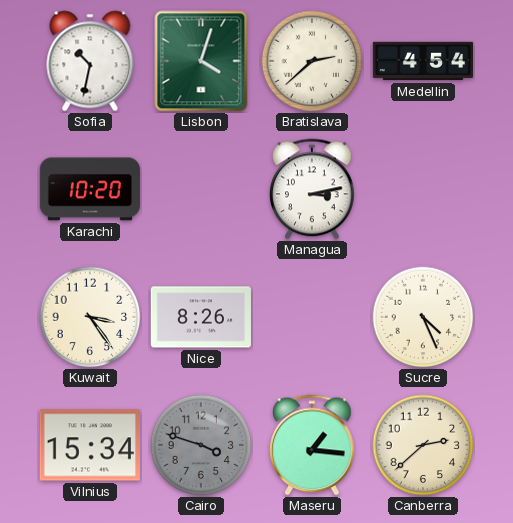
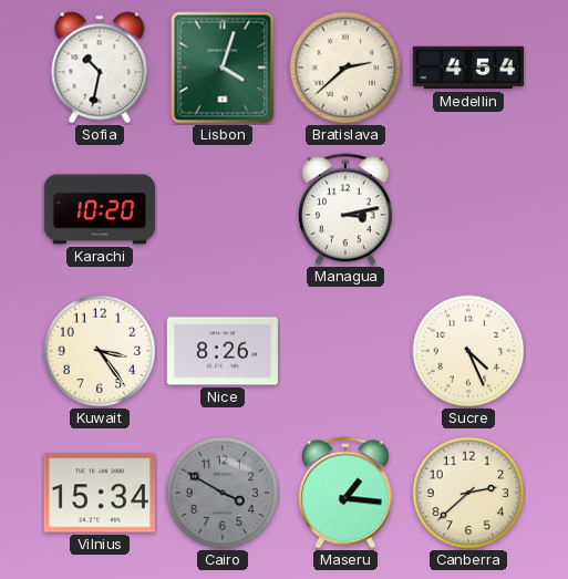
Cairo: 3:48 -> 3:50
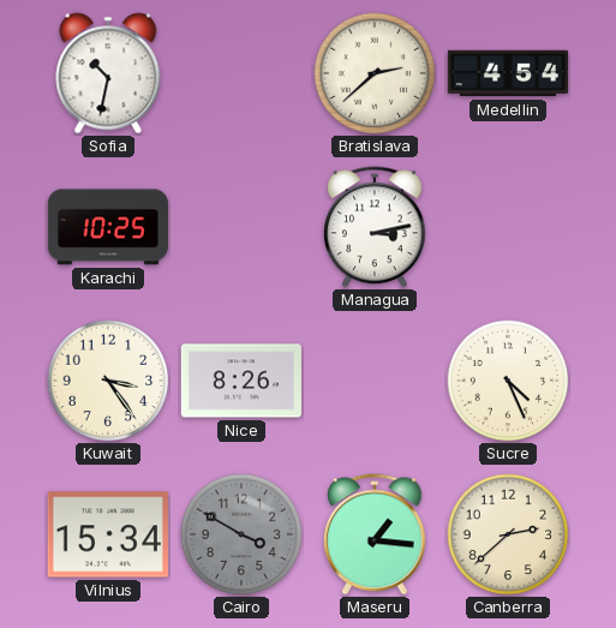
Lisbon: 4:03 -> none
Karachi: 10:20 -> 10:25
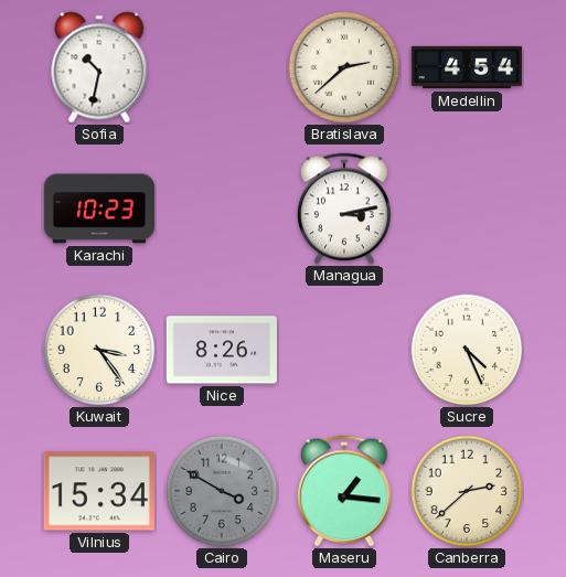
Karachi: 10:25 -> 10:23
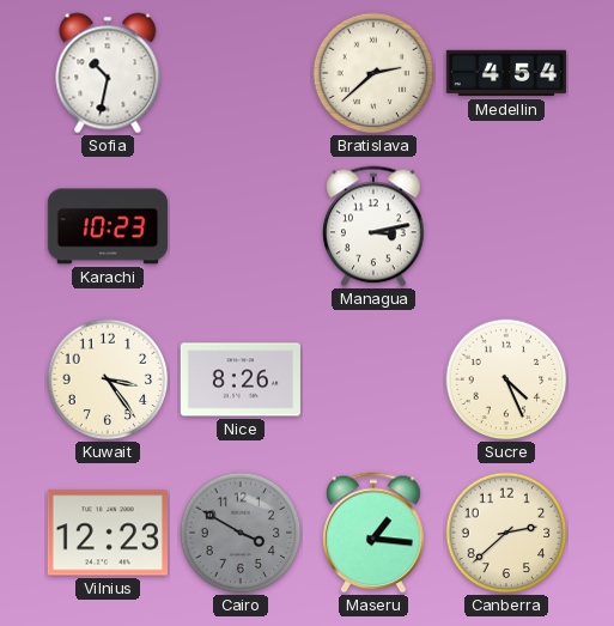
Vilnius: 15:34 -> 12:23
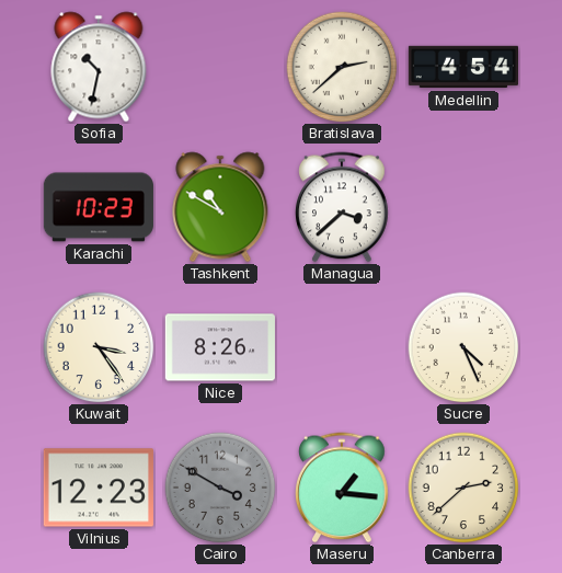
Tashkent: none -> 10:50
Managua: 3:13 -> 3:38
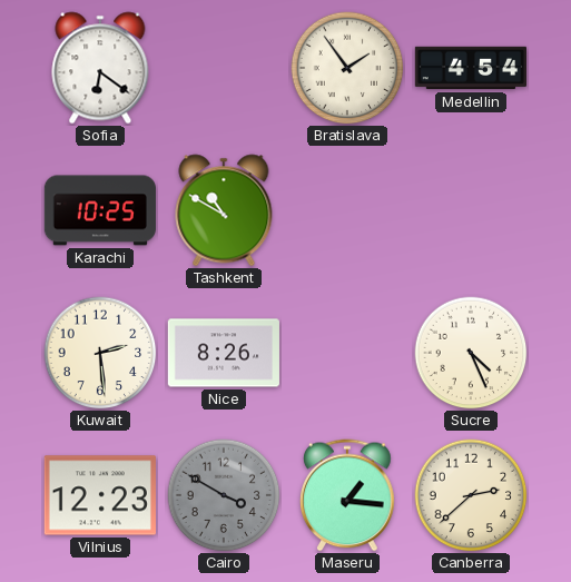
Sofia: 10:32 -> 6:21
Bratislava: 2:38 -> 1:54
Karachi: 10:23 -> 10:25
Managua: 3:38 -> none
Kuwait: 3:24 -> 2:29
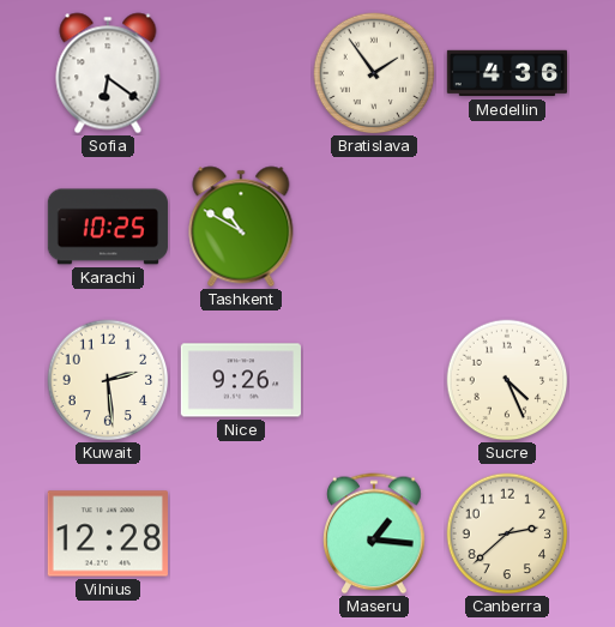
Medellin: 4:54 -> 4:36
Nice: 8:26 -> 9:26
Vilnius: 12:23 -> 12:28
Cairo: 3:50 -> none
